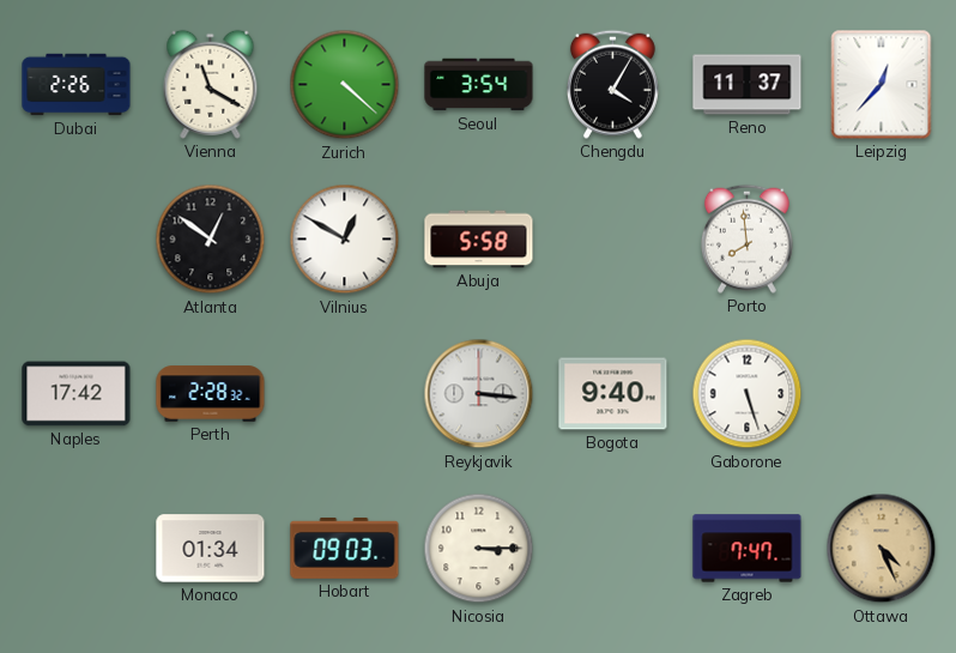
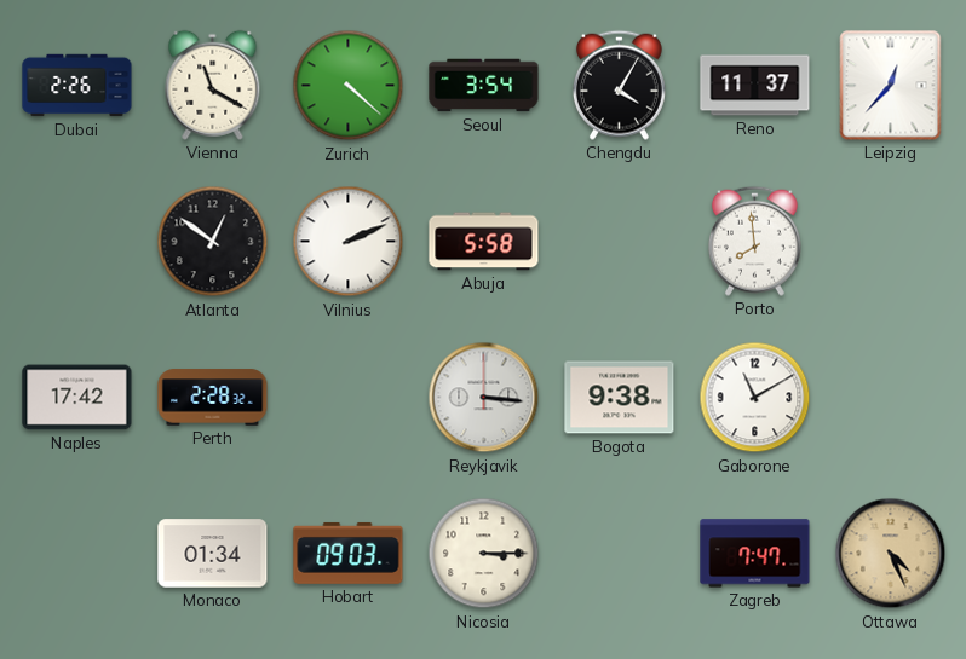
Vilnius: 12:50 -> 2:11
Bogota: 9:40 -> 9:38
Gaborone: 5:27 -> 11:10
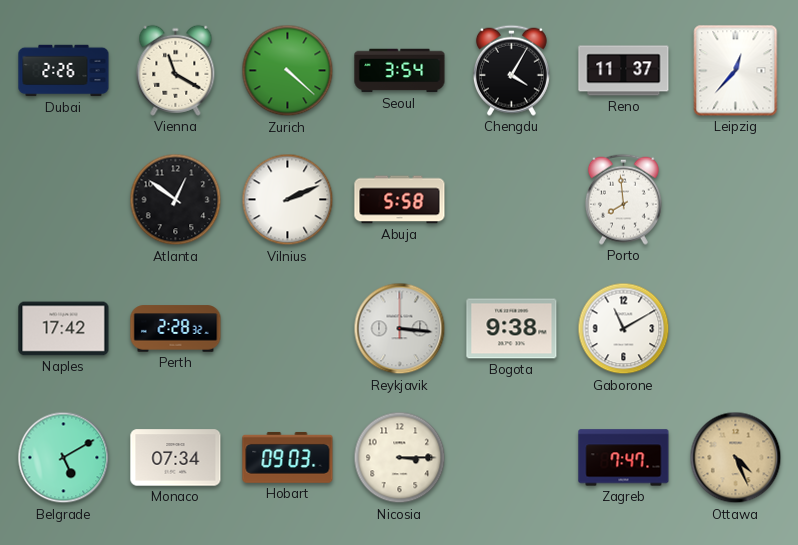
Belgrade: none -> 5:10
Monaco: 01:34 -> 07:34
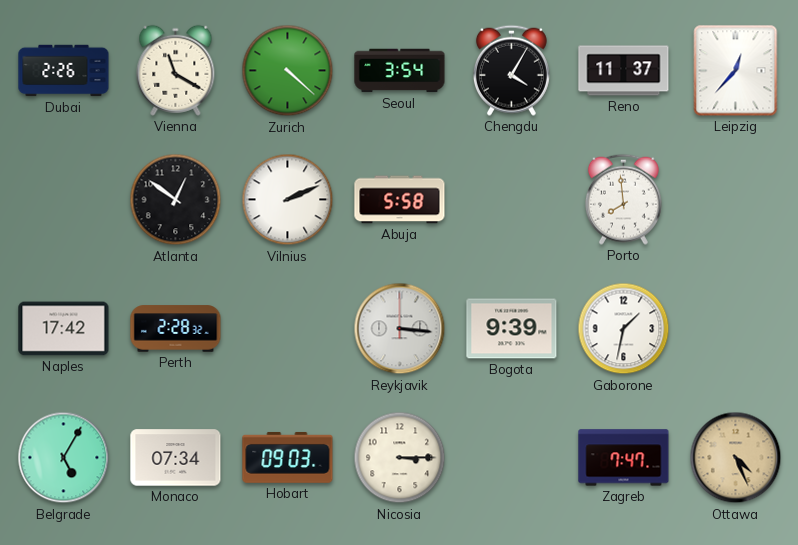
Bogota: 9:38 -> 9:39
Gaborone: 11:10 -> 1:32
Belgrade: 5:10 -> 5:05
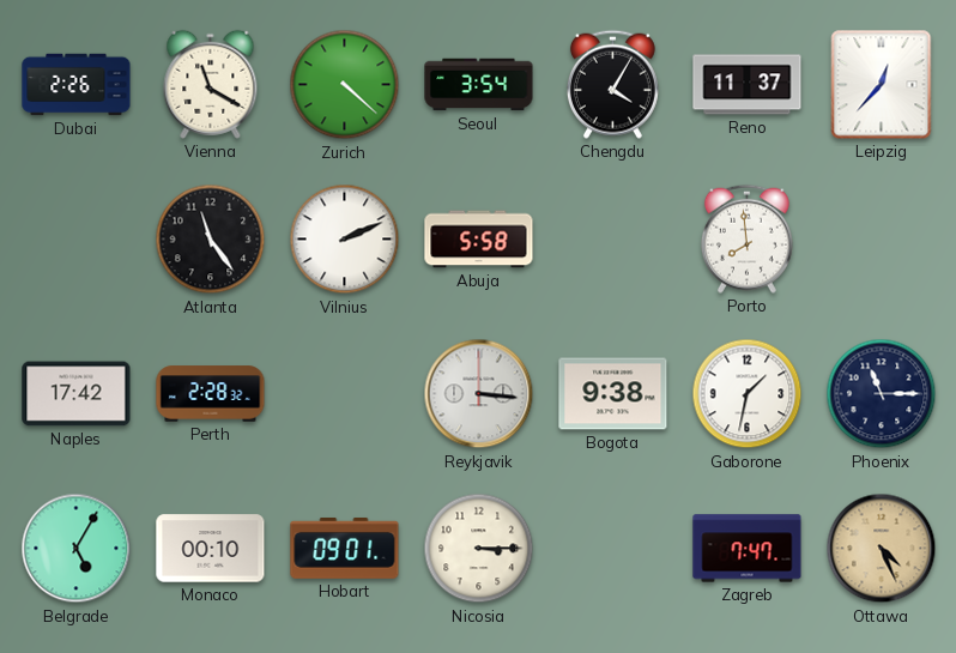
Atlanta: 12:51 -> 11:24
Bogota: 9:39 -> 9:38
Phoenix: none -> 11:15
Monaco: 07:34 -> 00:10
Hobart: 09:03 -> 09:01
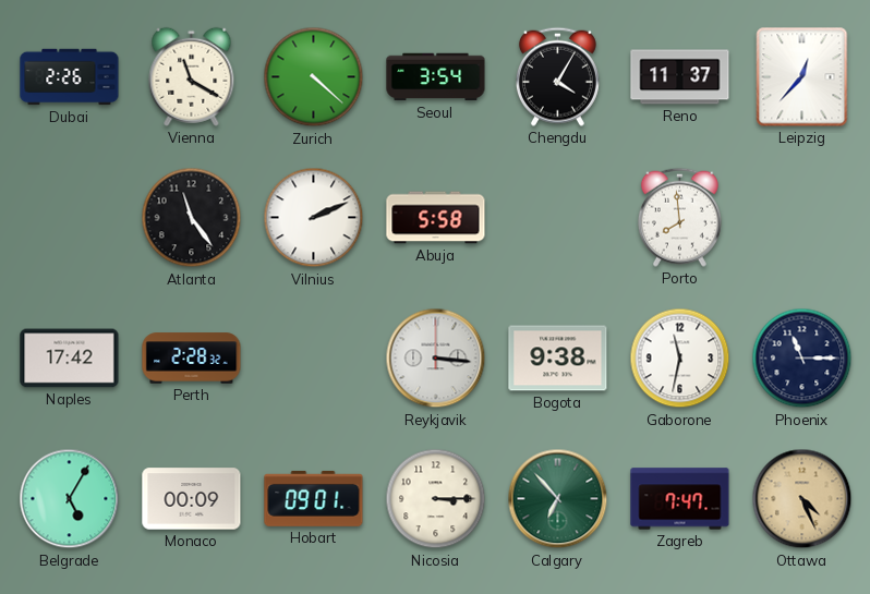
Gaborone: 1:32 -> 11:32
Monaco: 00:10 -> 00:09
Calgary: none -> 6:53
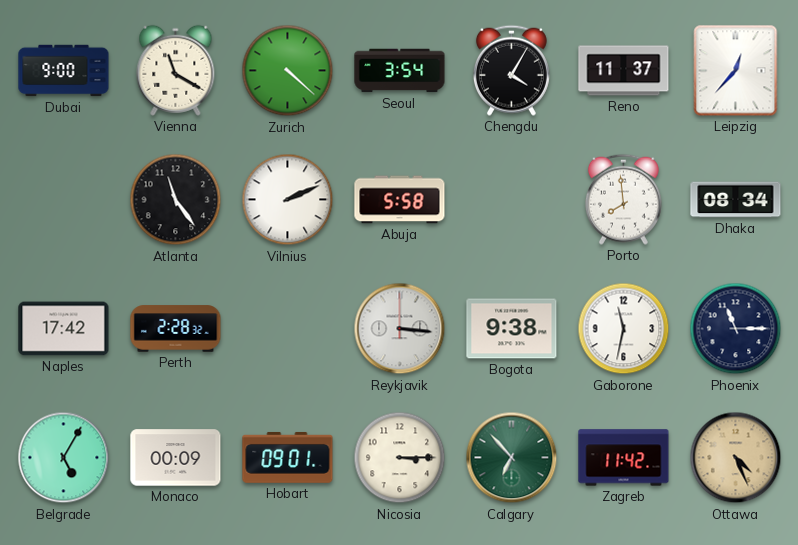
Dubai: 2:26 -> 9:00
Dhaka: none -> 08:34
Zagreb: 7:47 -> 11:42
